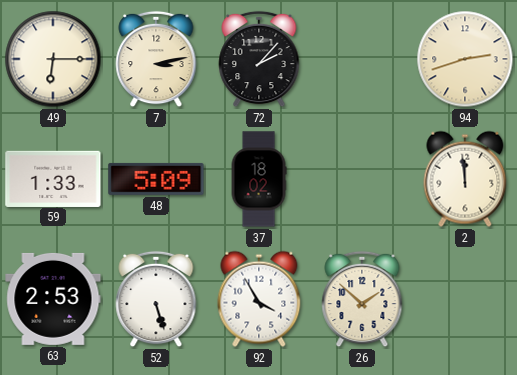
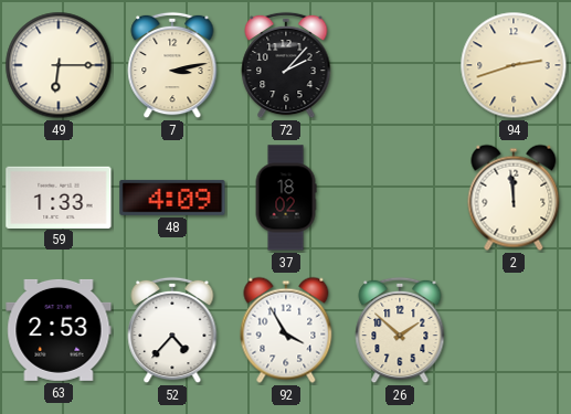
48: 5:09 -> 4:09
52: 5:27 -> 4:37
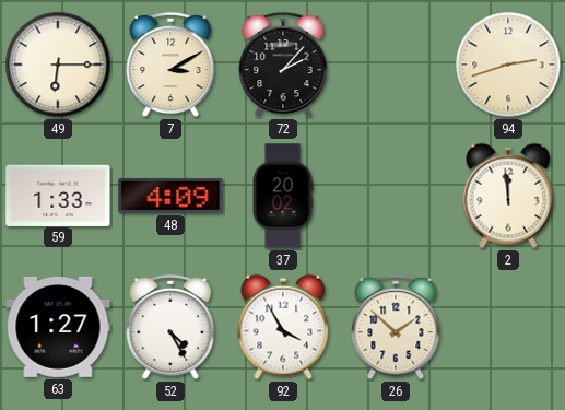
7: 3:13 -> 3:10
37: 18:02 -> 20:02
63: 2:53 -> 1:27
52: 4:37 -> 4:25
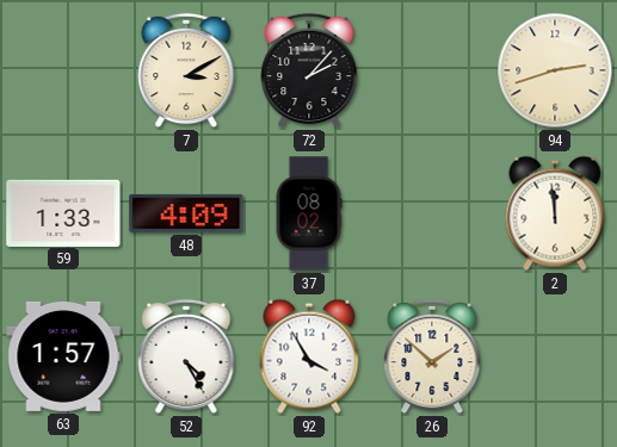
49: 6:15 -> none
37: 20:02 -> 08:02
63: 1:27 -> 1:57
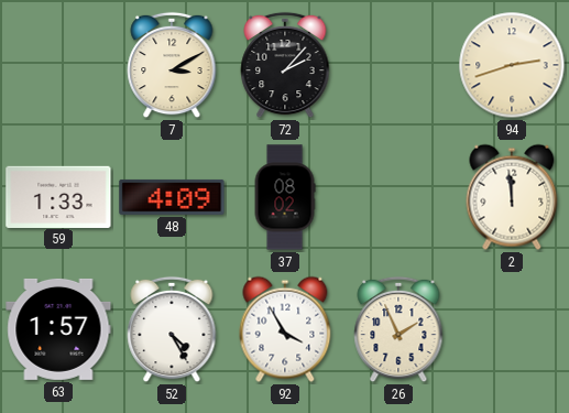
26: 1:52 -> 1:56
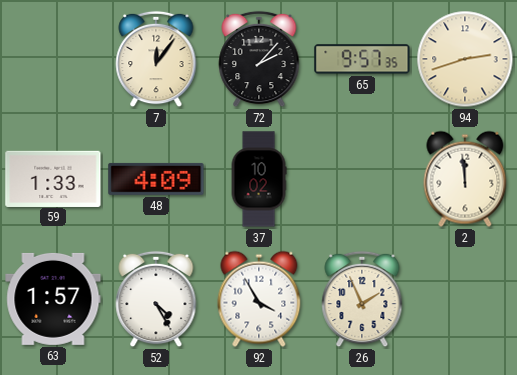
7: 3:10 -> 12:06
65: none -> 9:57
37: 08:02 -> 10:02
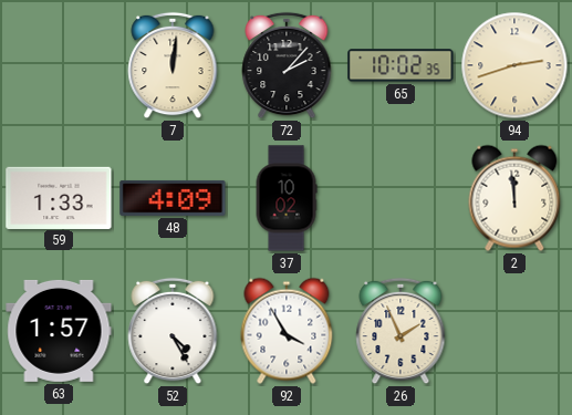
7: 12:06 -> 12:01
65: 9:57 -> 10:02
